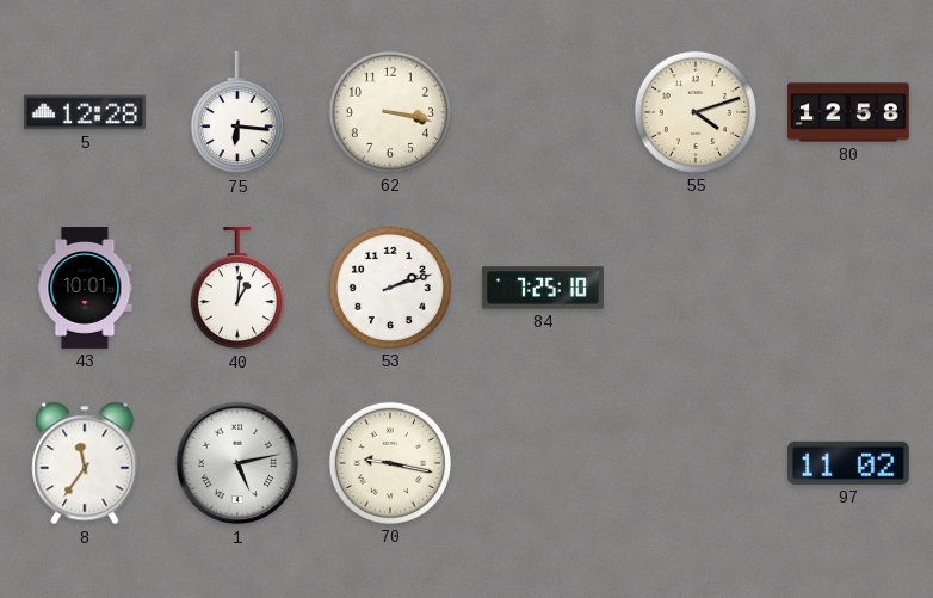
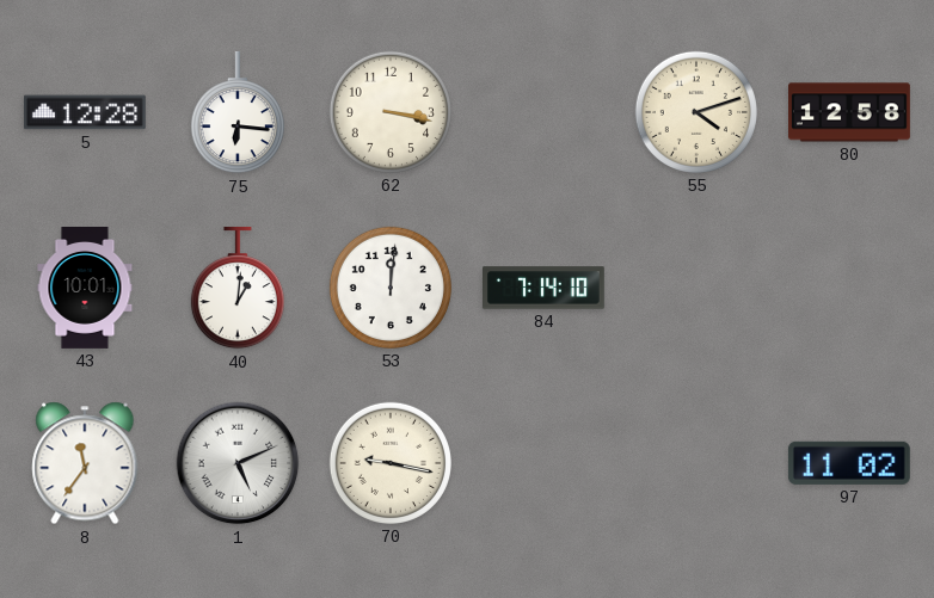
53: 2:12 -> 12:01
84: 7:25 -> 7:14
1: 5:13 -> 5:11
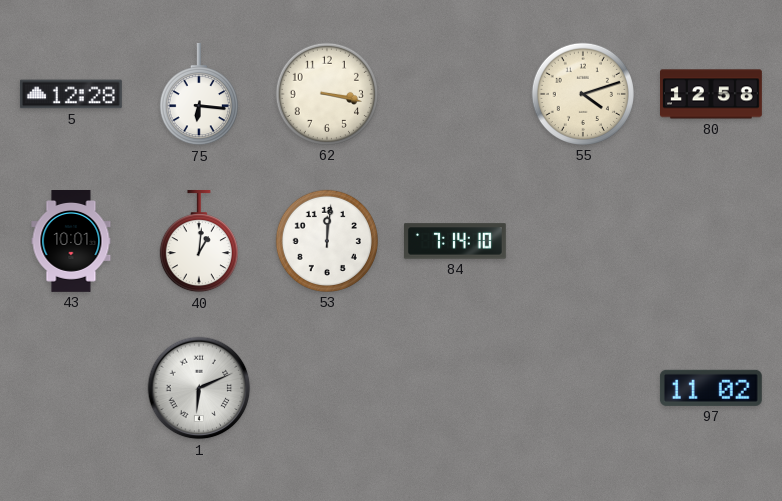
8: 11:36 -> none
1: 5:11 -> 6:11
70: 9:17 -> none
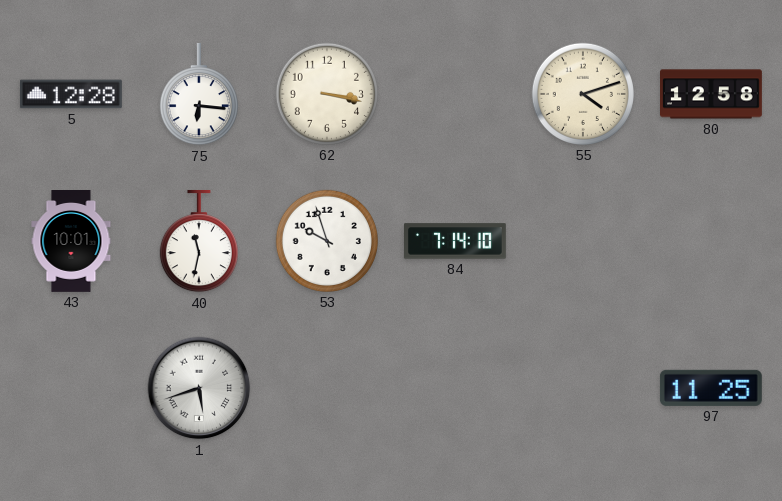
40: 1:01 -> 11:32
53: 12:01 -> 9:57
1: 6:11 -> 5:42
97: 11:02 -> 11:25
